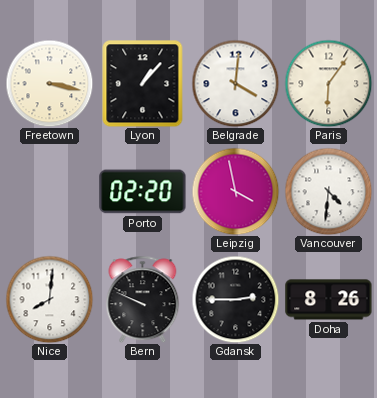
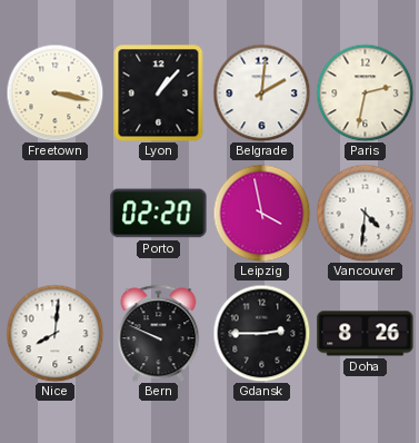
Belgrade: 4:01 -> 2:01
Paris: 6:06 -> 2:32
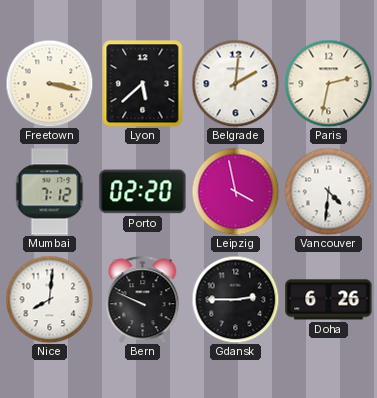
Lyon: 1:07 -> 5:38
Mumbai: none -> 7:12
Doha: 8:26 -> 6:26
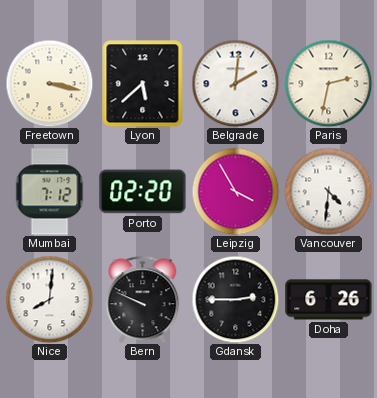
Leipzig: 3:58 -> 3:55
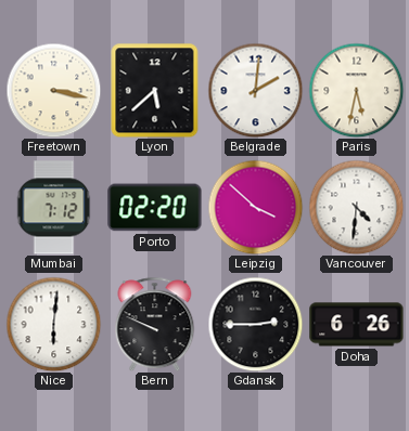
Paris: 2:32 -> 5:32
Leipzig: 3:55 -> 3:52
Nice: 8:01 -> 6:01
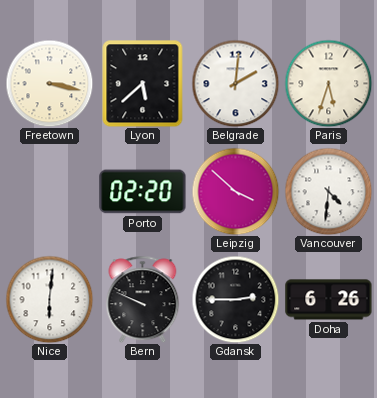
Paris: 5:32 -> 5:33
Mumbai: 7:12 -> none
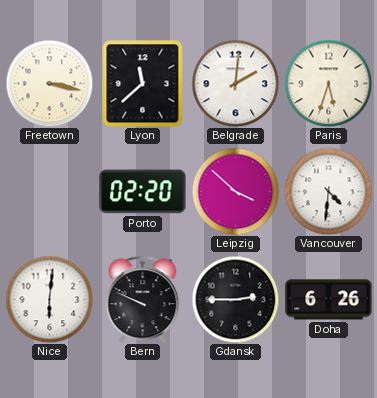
Lyon: 5:38 -> 11:38
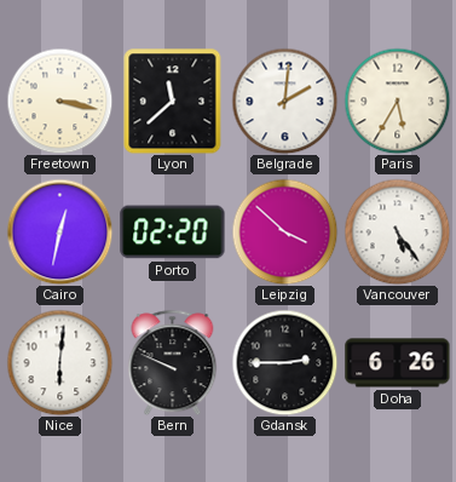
Paris: 5:33 -> 5:35
Cairo: none -> 12:32
Vancouver: 4:31 -> 5:24
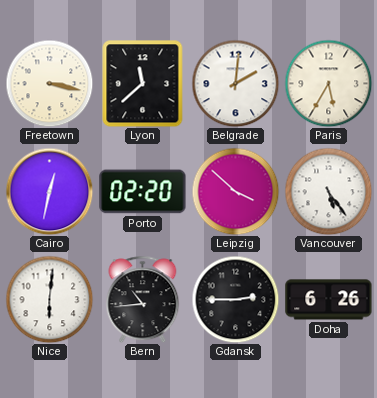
Bern: 9:49 -> 10:44
